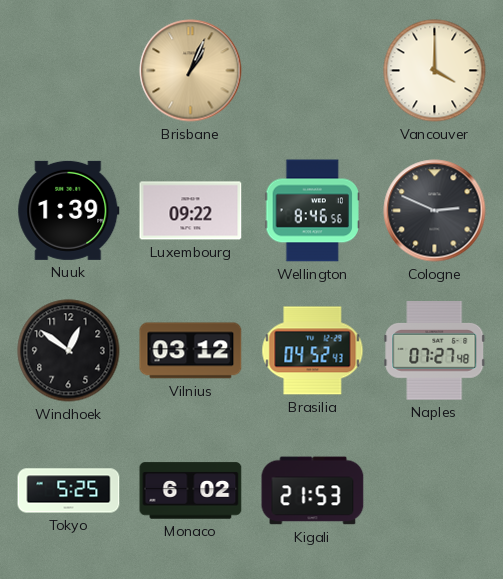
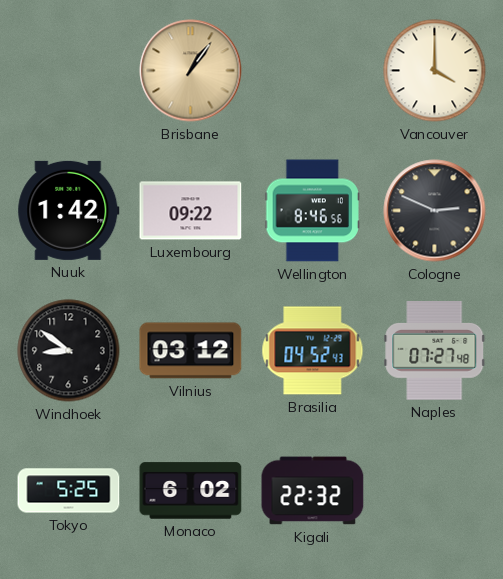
Brisbane: 1:04 -> 1:06
Nuuk: 1:39 -> 1:42
Windhoek: 12:51 -> 8:51
Kigali: 21:53 -> 22:32
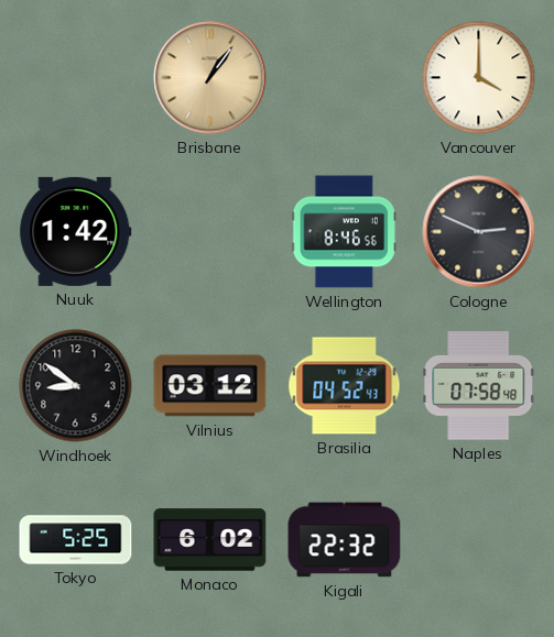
Luxembourg: 09:22 -> none
Naples: 07:27 -> 07:58
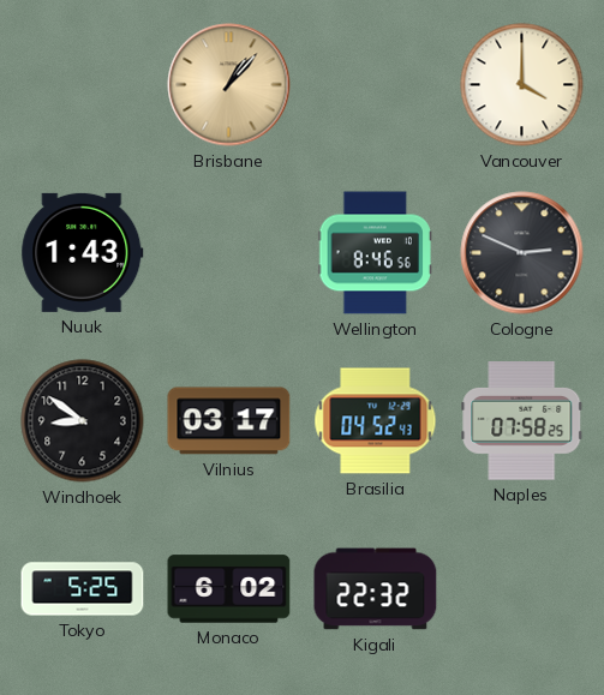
Brisbane: 1:06 -> 1:07
Nuuk: 1:42 -> 1:43
Vilnius: 03:12 -> 03:17
Naples: 07:58:48 -> 07:58:25
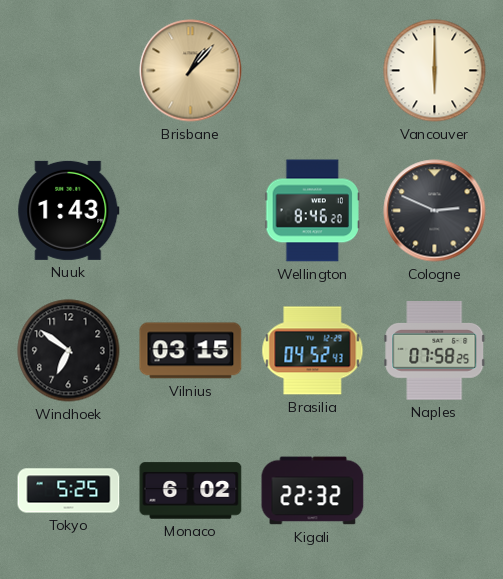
Vancouver: 4:00 -> 6:00
Wellington: 8:46:56 -> 8:46:20
Windhoek: 8:51 -> 6:51
Vilnius: 03:17 -> 03:15
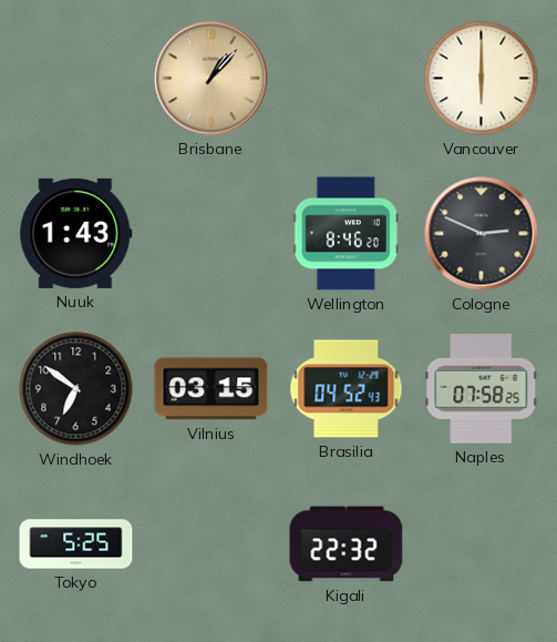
Monaco: 6:02 -> none
